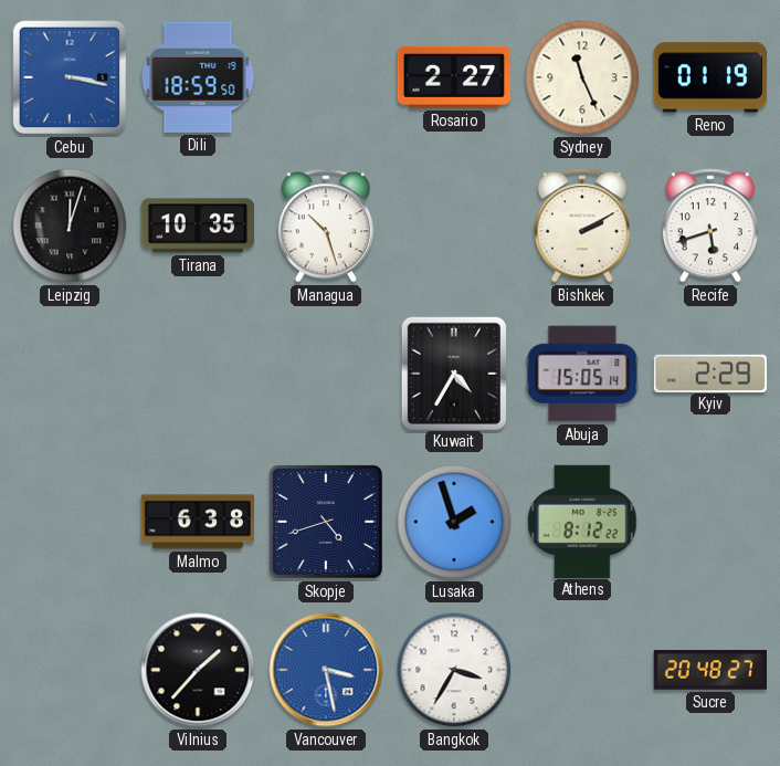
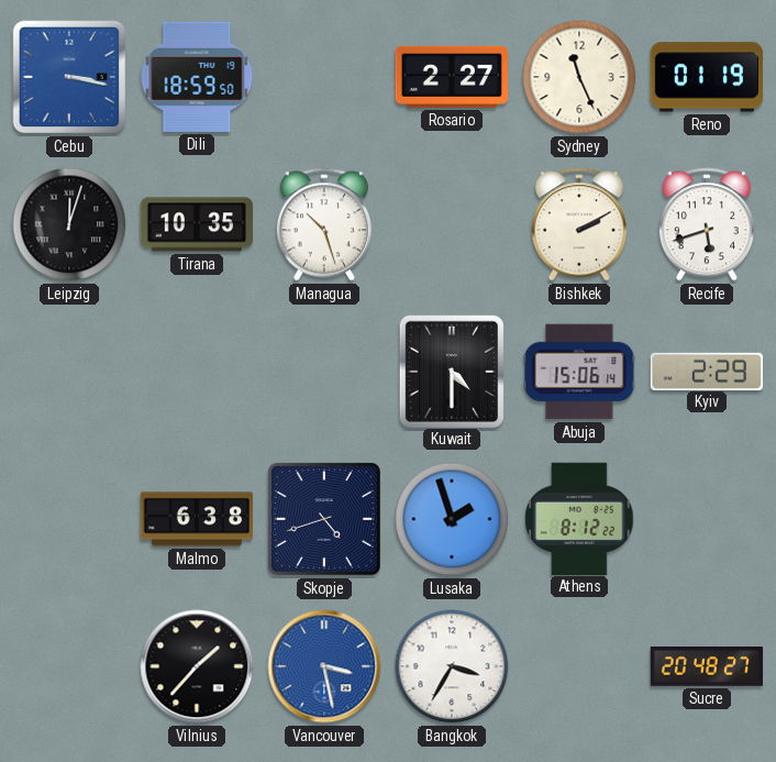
Kuwait: 4:35 -> 4:30
Abuja: 15:05 -> 15:06
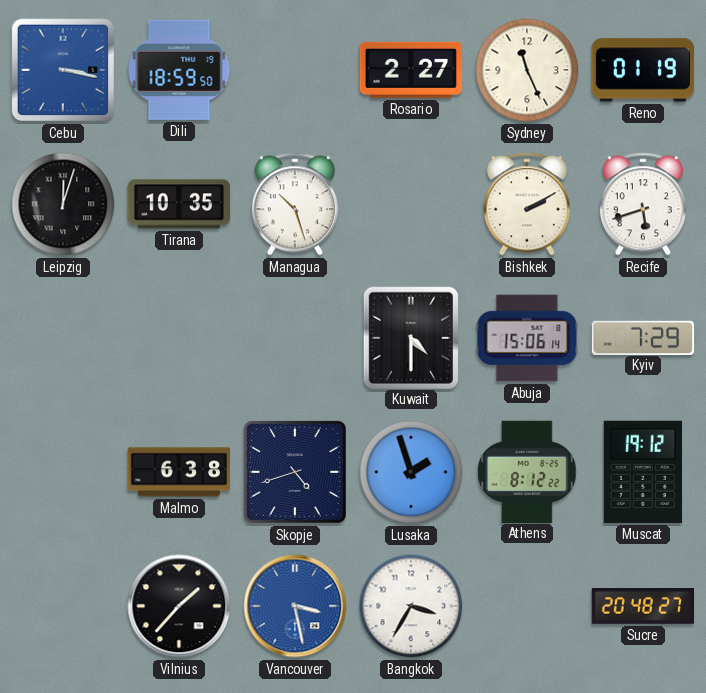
Kyiv: 2:29 -> 7:29
Muscat: none -> 19:12
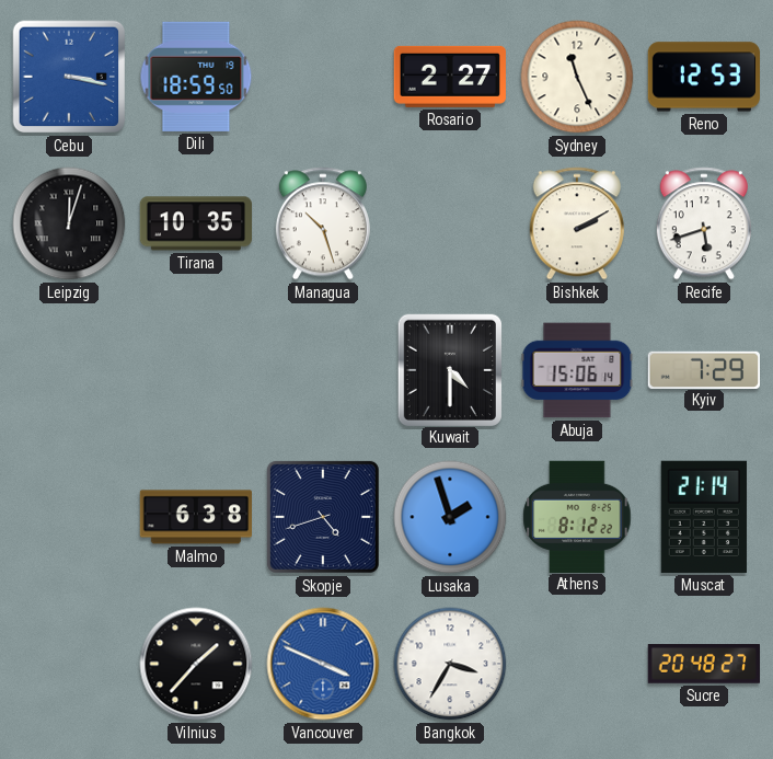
Reno: 01:19 -> 12:53
Muscat: 19:12 -> 21:14
Vancouver: 3:28 -> 3:49
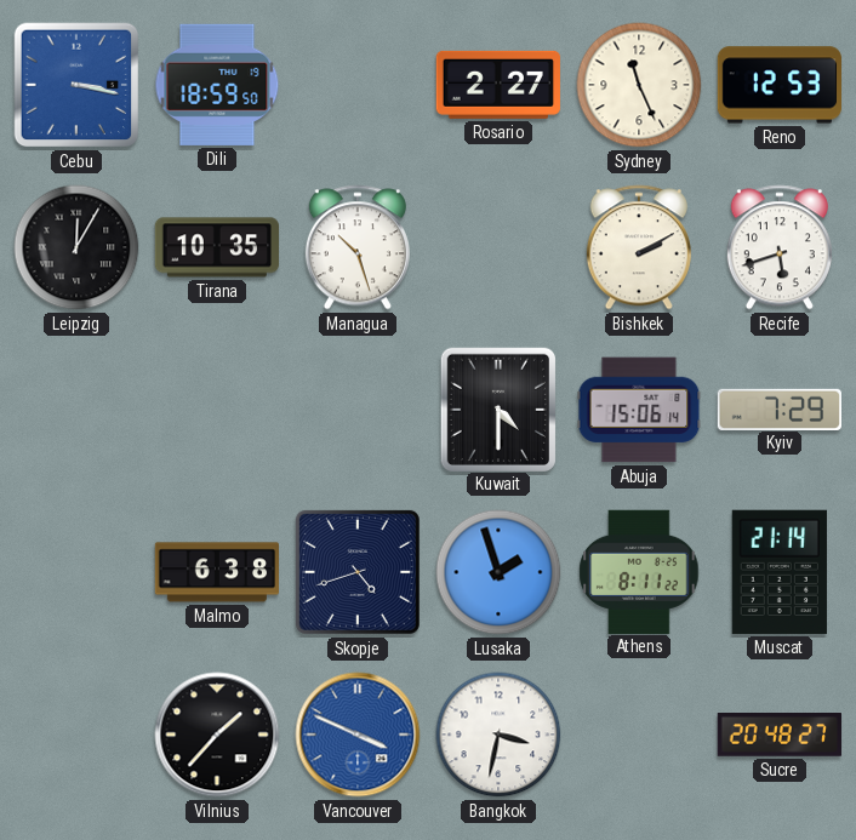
Leipzig: 12:03 -> 12:05
Athens: 8:12 -> 8:11
Bangkok: 3:35 -> 3:32
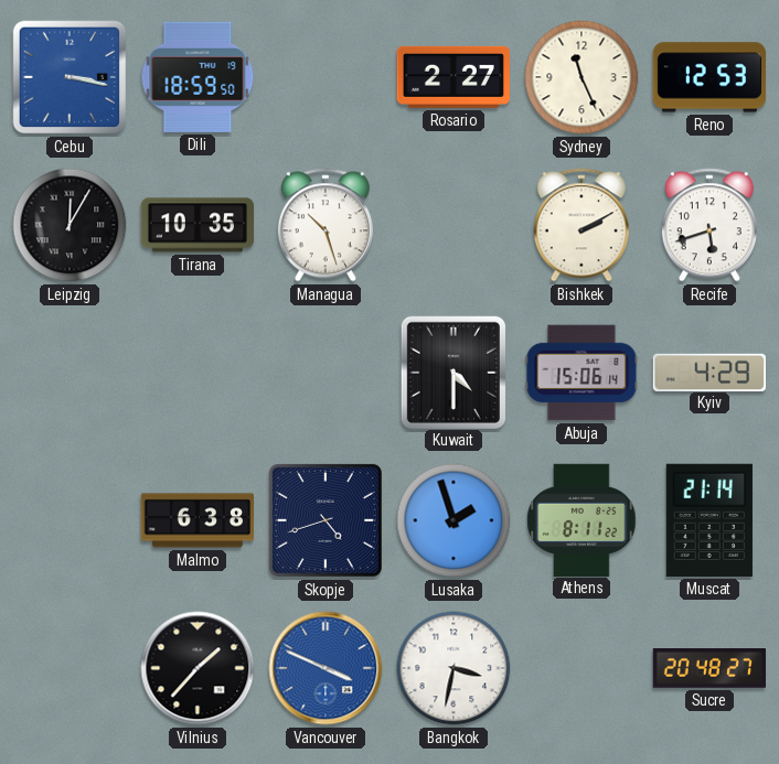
Kyiv: 7:29 -> 4:29
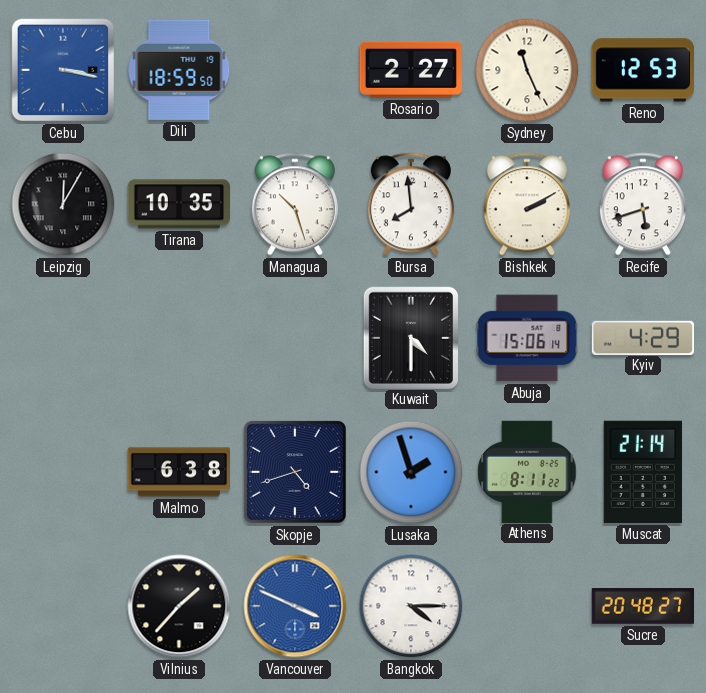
Bursa: none -> 7:59
Bangkok: 3:32 -> 4:15
